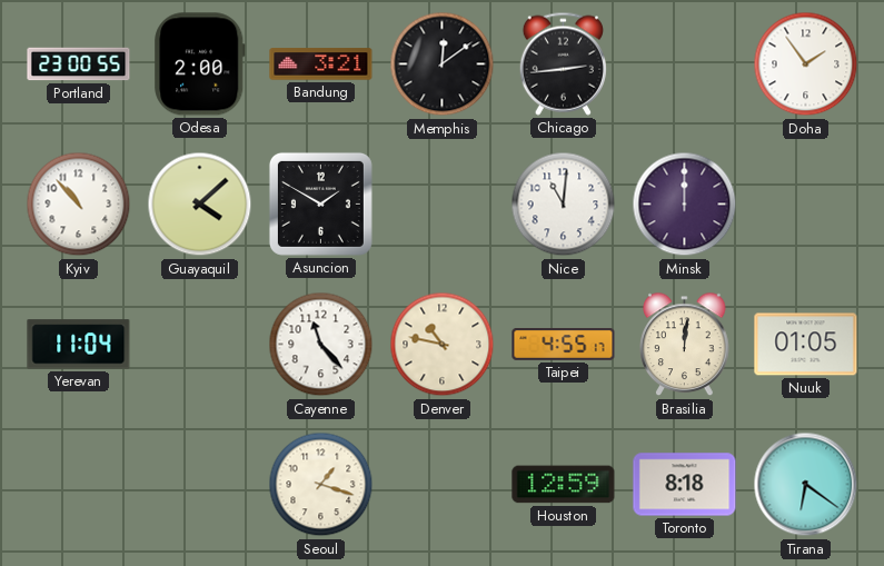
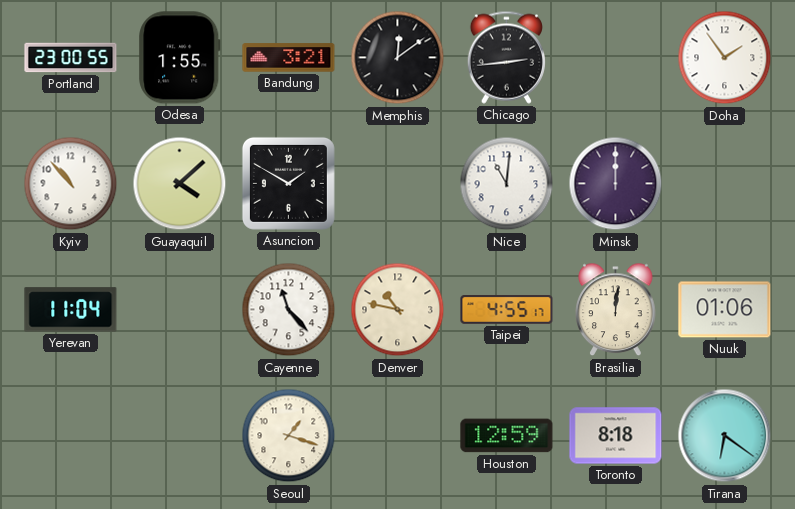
Odesa: 2:00 -> 1:55
Nuuk: 01:05 -> 01:06
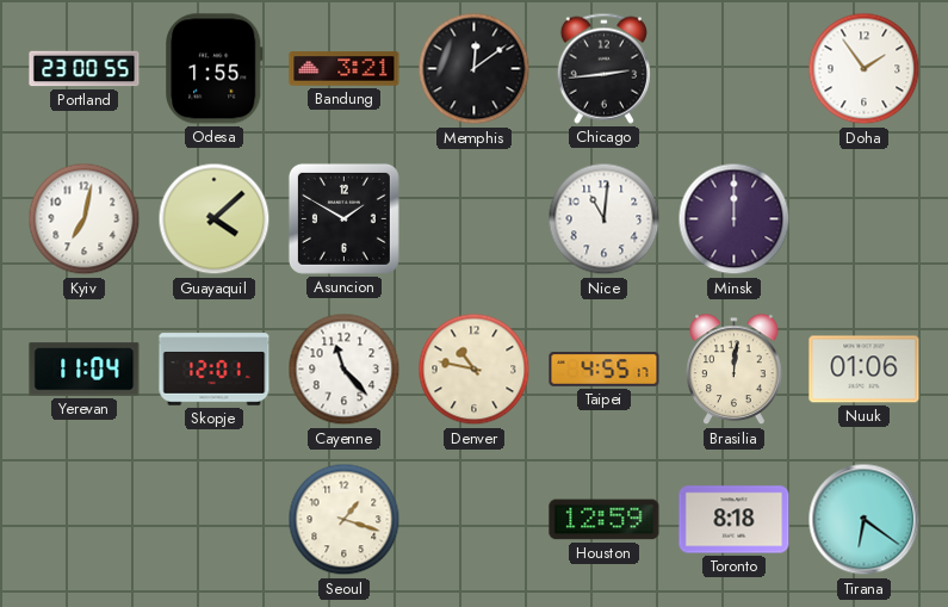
Kyiv: 10:53 -> 7:02
Skopje: none -> 12:01
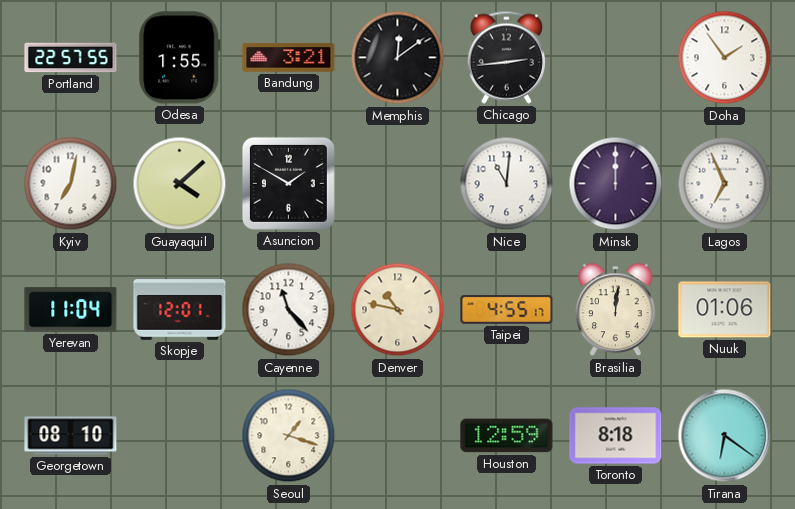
Portland: 23:00 -> 22:57
Lagos: none -> 6:56
Georgetown: none -> 08:10
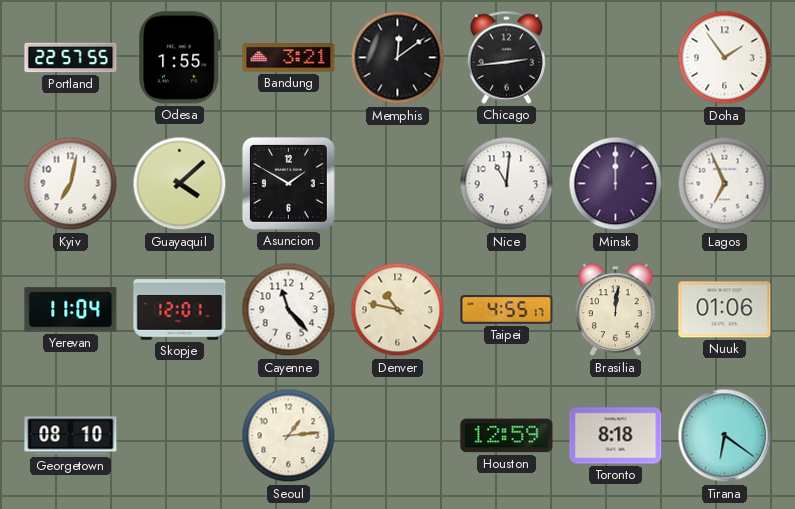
Seoul: 1:18 -> 1:14
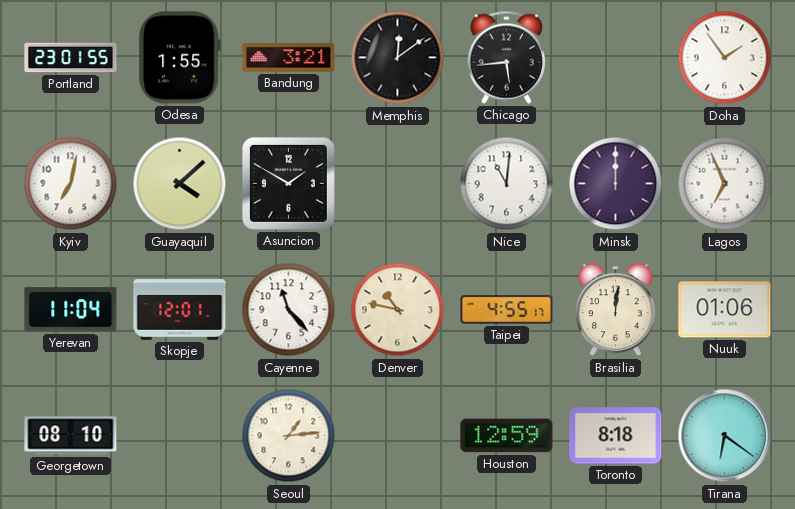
Portland: 22:57 -> 23:01
Chicago: 2:44 -> 5:44
